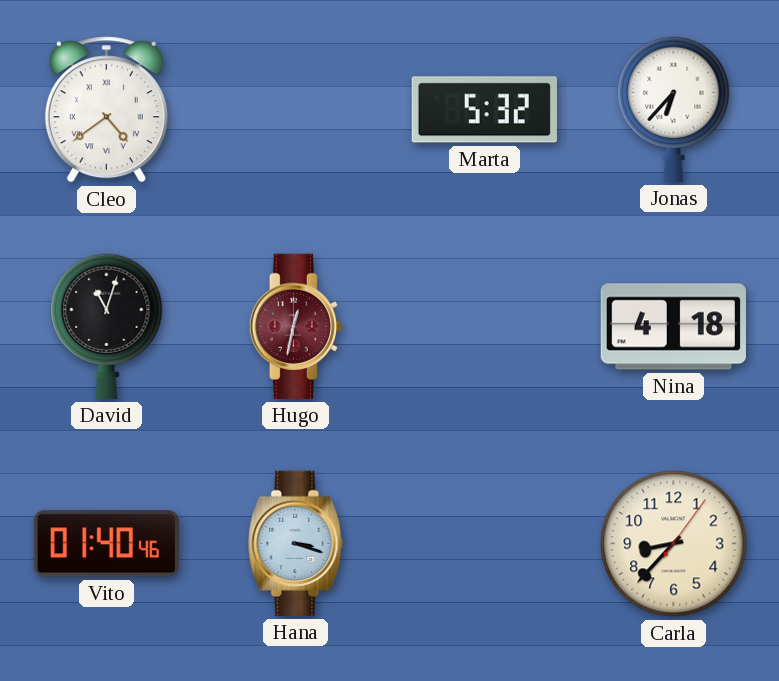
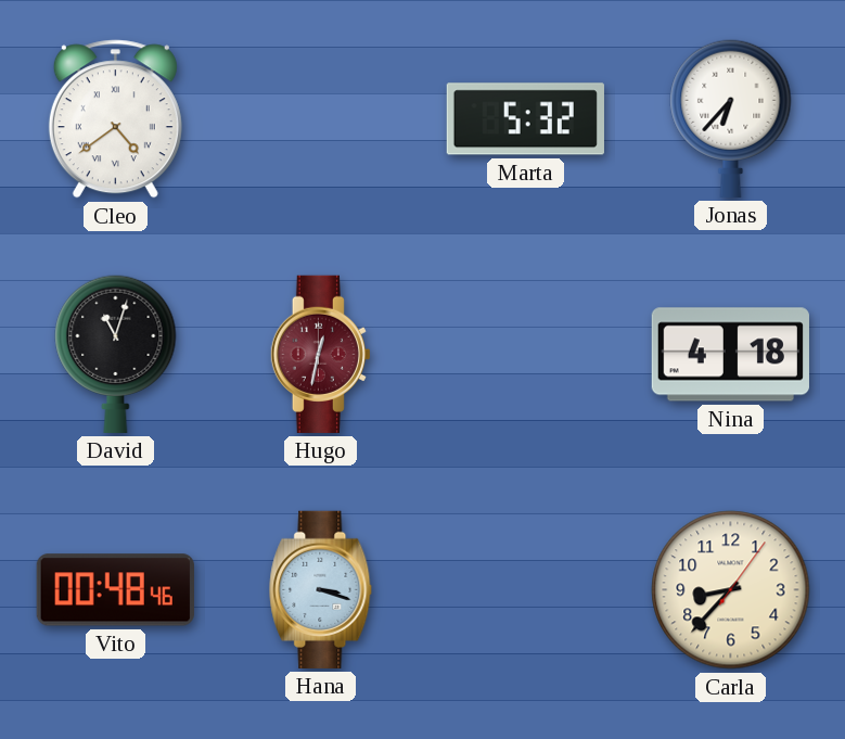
Vito: 01:40 -> 00:48
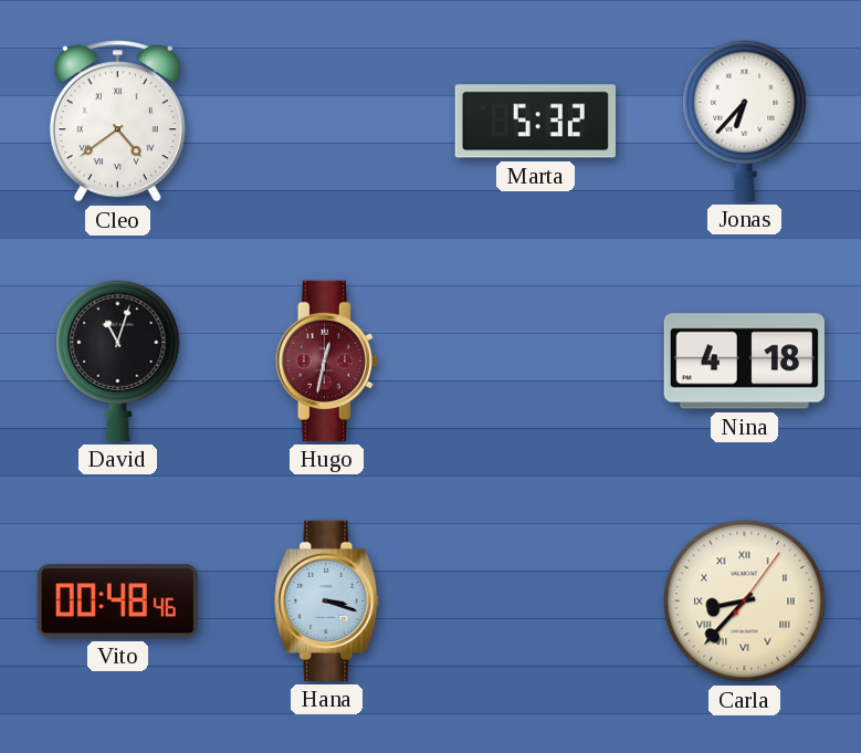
Carla numerals: Arabic -> Roman
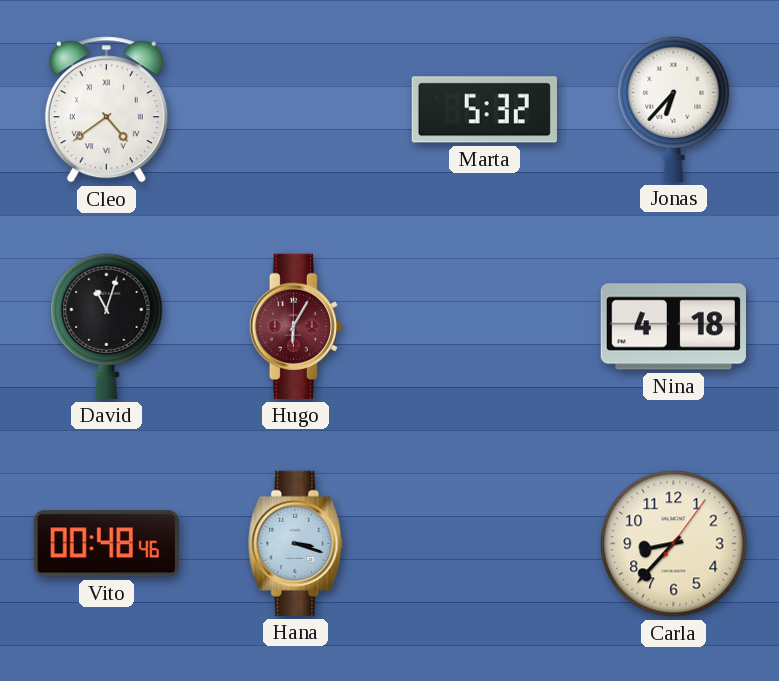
Hugo: 12:32 -> 6:05
Carla numerals: Roman -> Arabic
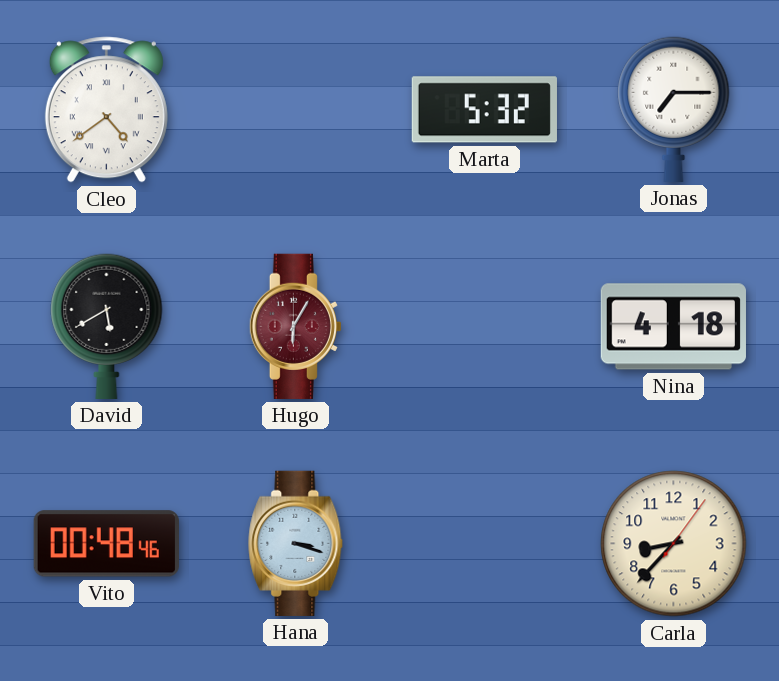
Jonas: 6:37 -> 7:15
David: 11:03 -> 5:40
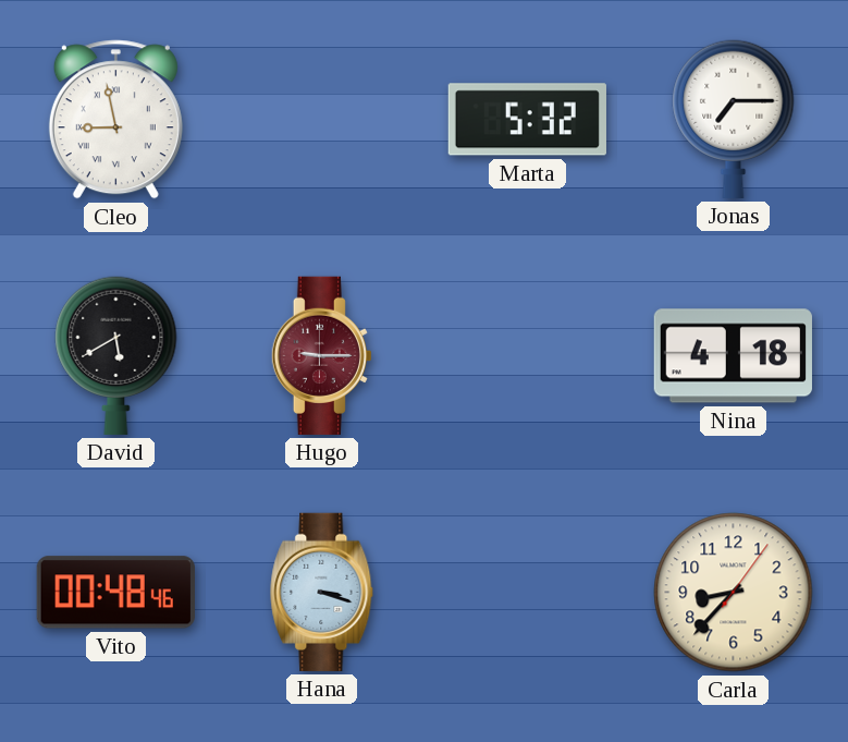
Cleo: 4:39 -> 8:58
Hugo: 6:05 -> 9:15
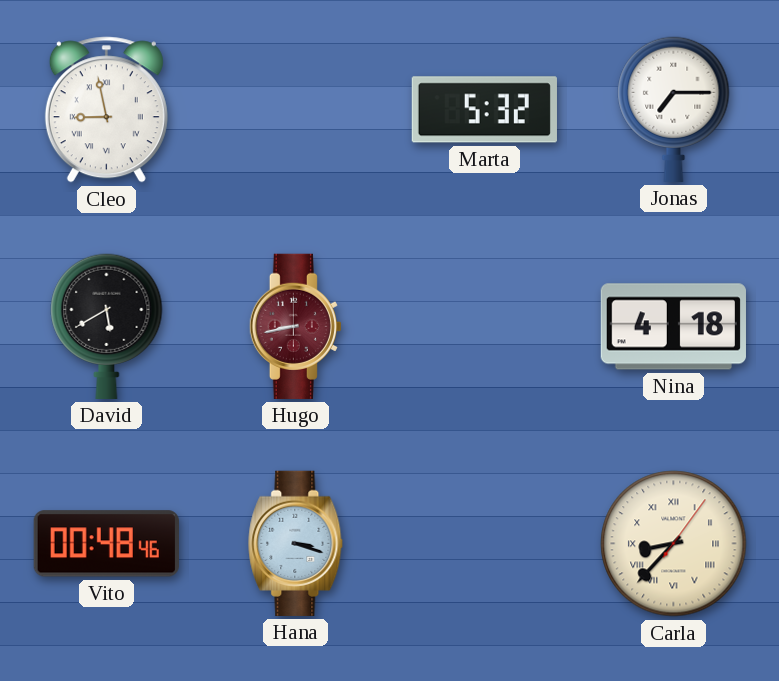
Hugo: 9:15 -> 8:43
Carla numerals: Arabic -> Roman
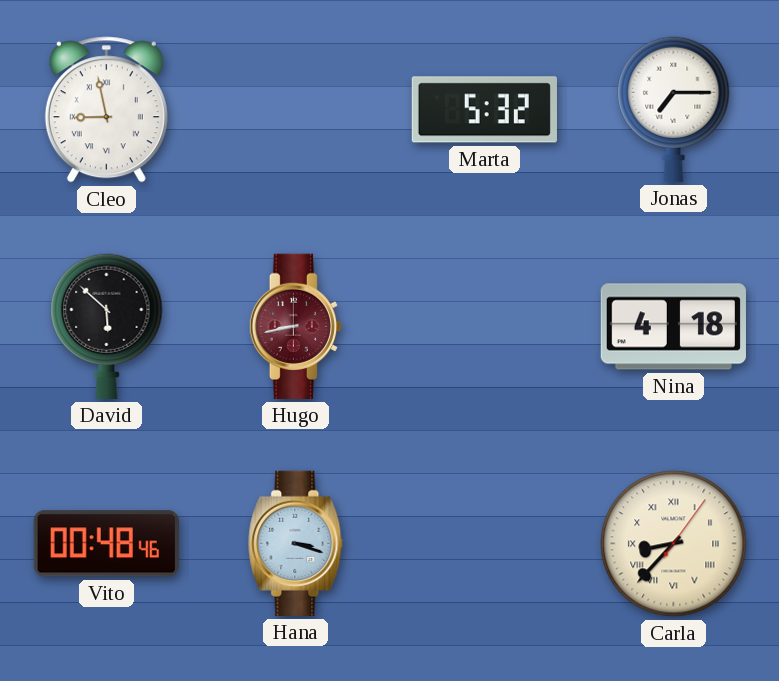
David: 5:40 -> 5:52
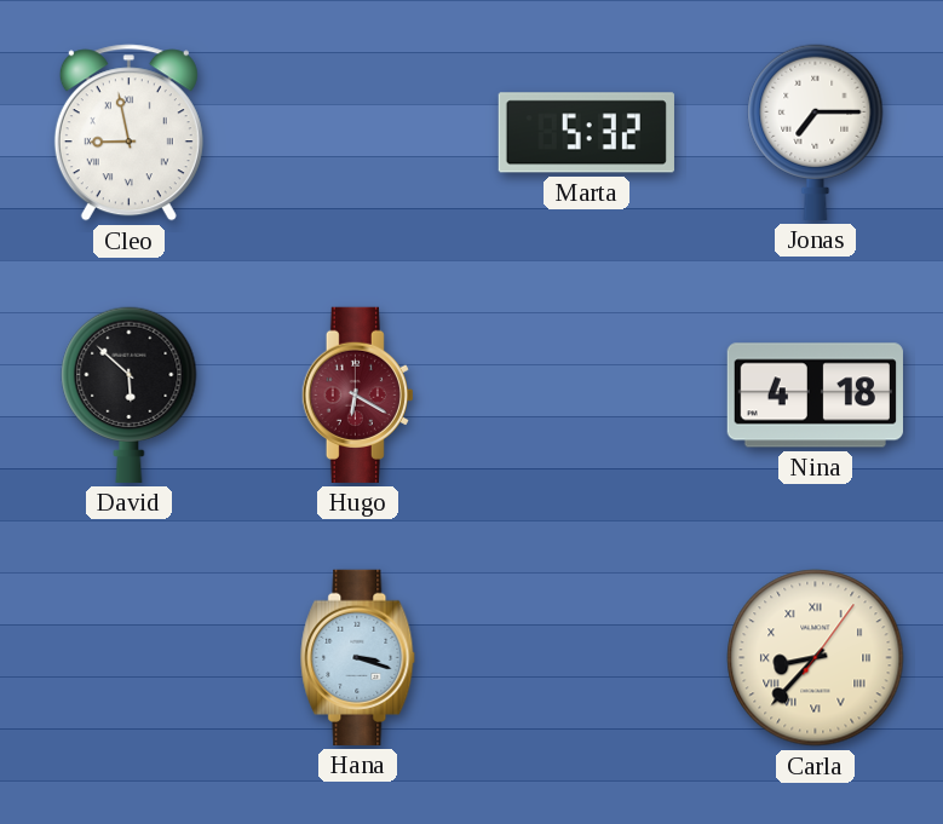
Hugo: 8:43 -> 6:20
Vito: 00:48 -> none
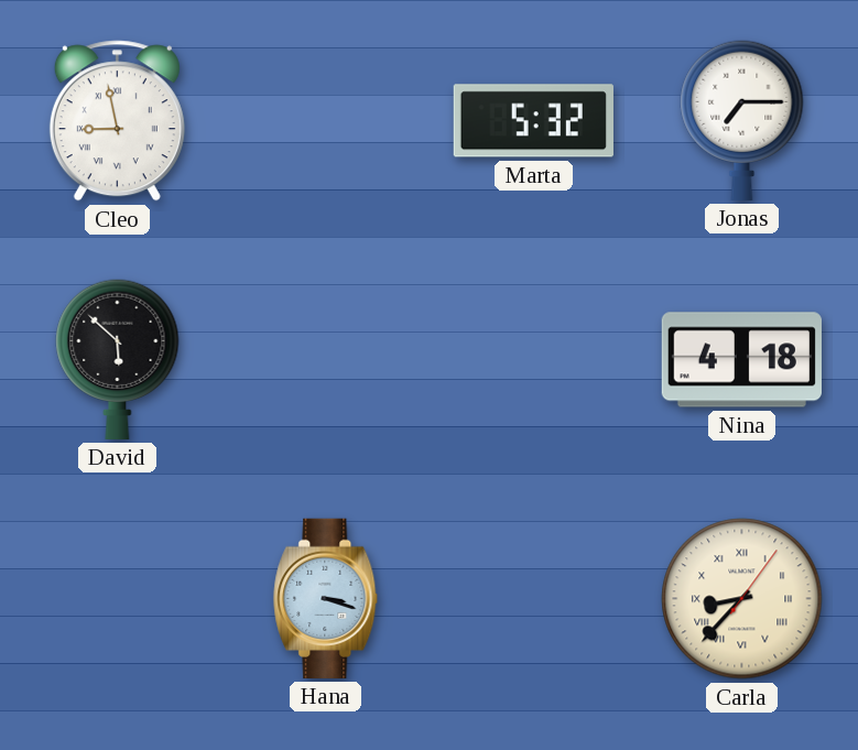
Hugo: 6:20 -> none
